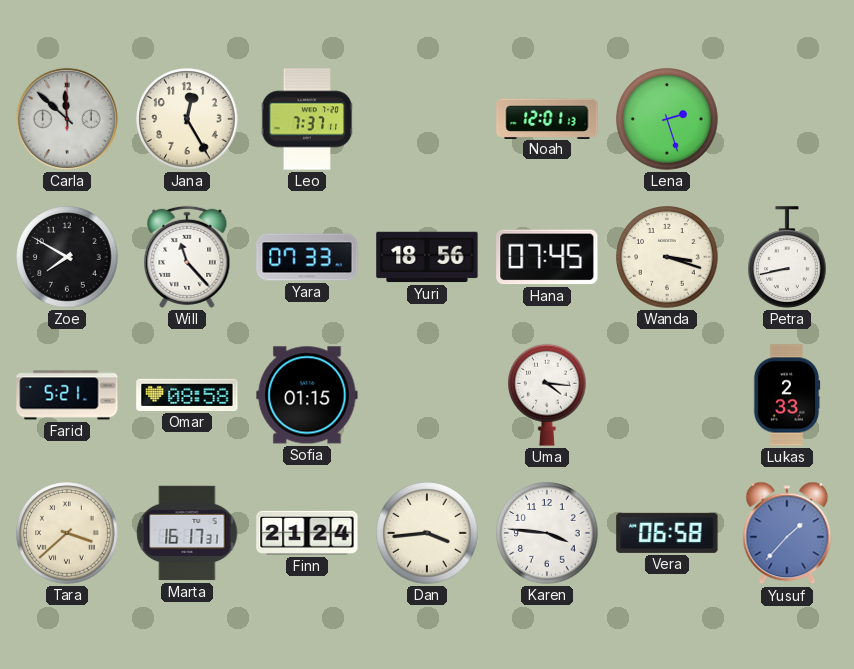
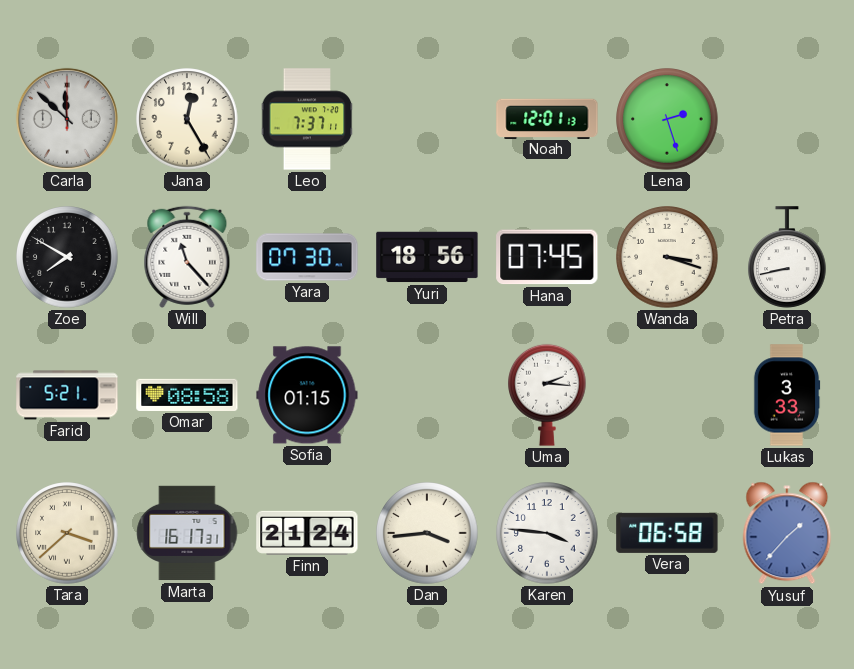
Yara: 07:33 -> 07:30
Uma: 4:16 -> 2:16
Lukas: 2:33 -> 3:33
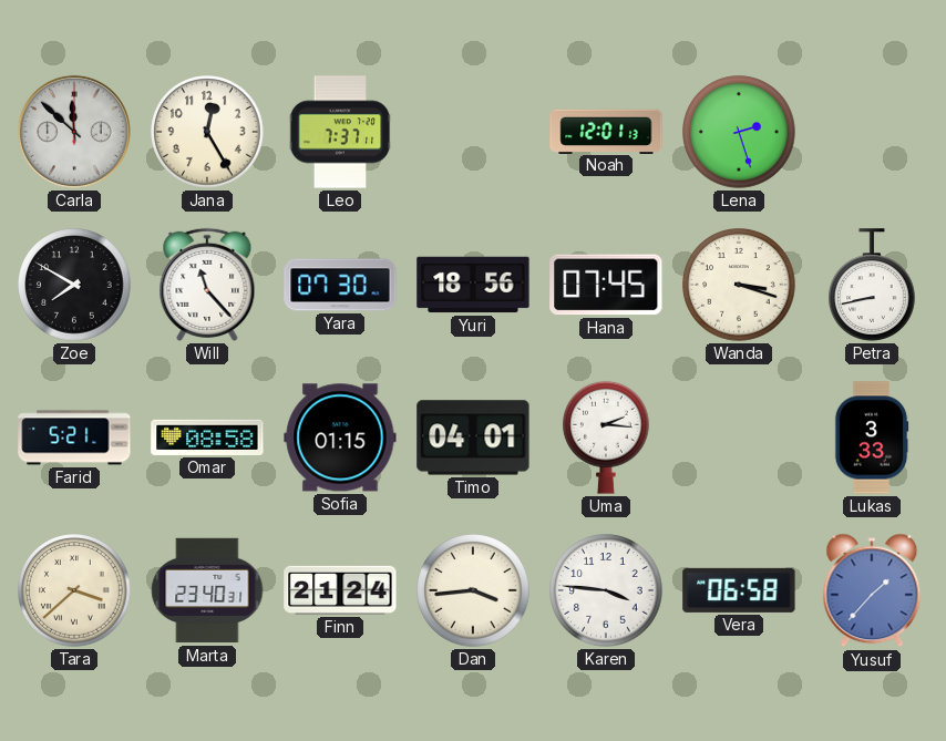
Timo: none -> 04:01
Marta: 16:17 -> 23:40
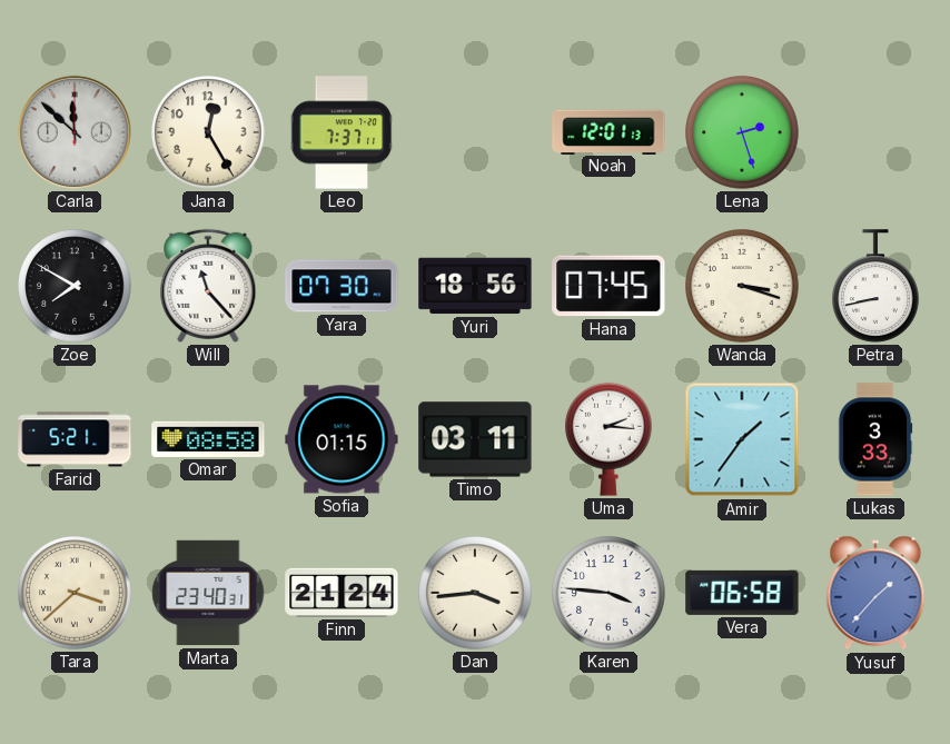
Timo: 04:01 -> 03:11
Amir: none -> 1:36
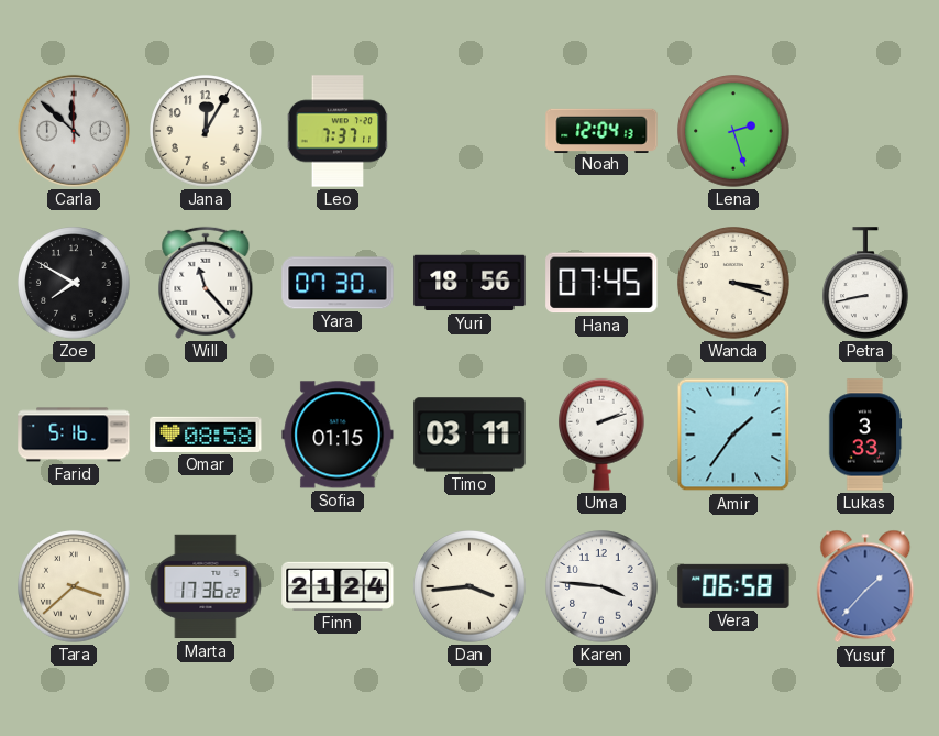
Jana: 12:25 -> 12:05
Noah: 12:01 -> 12:04
Farid: 5:21 -> 5:16
Uma: 2:16 -> 2:12
Marta: 23:40 -> 17:36
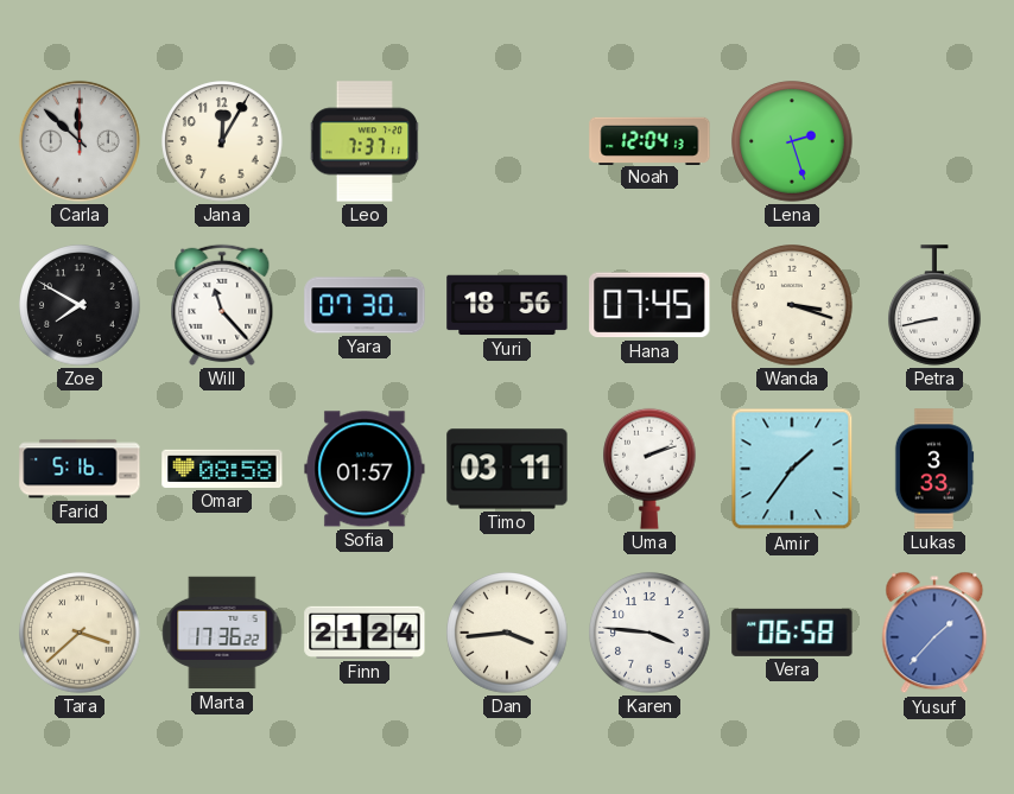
Sofia: 01:15 -> 01:57
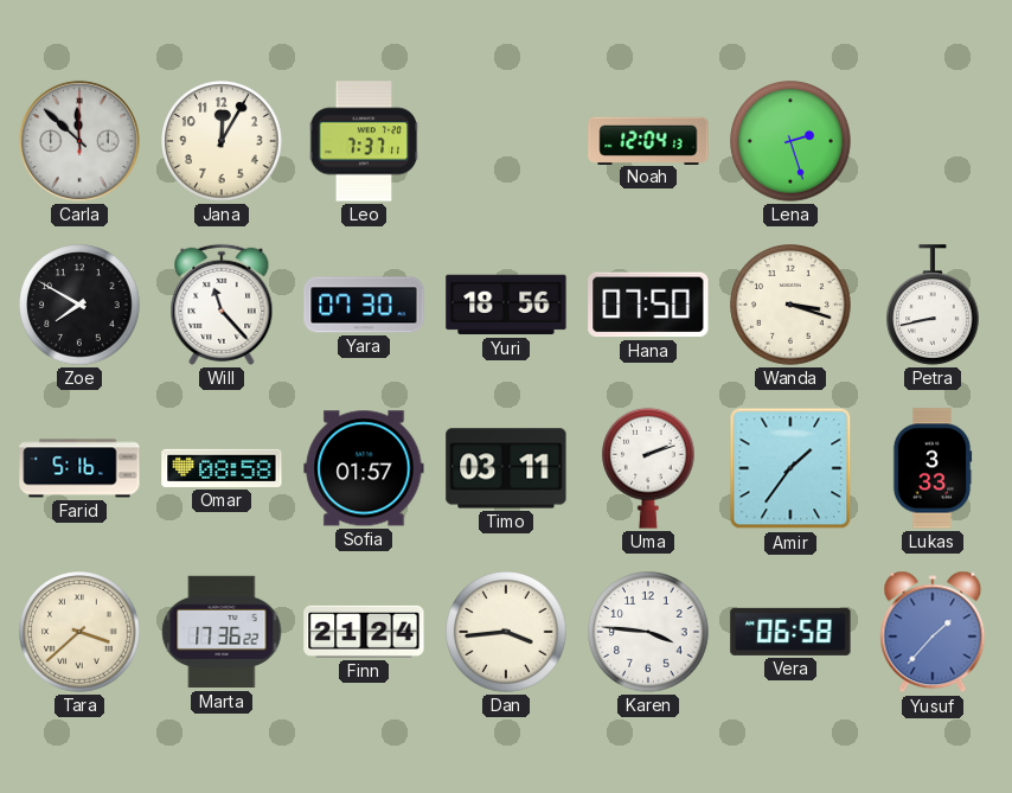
Hana: 07:45 -> 07:50
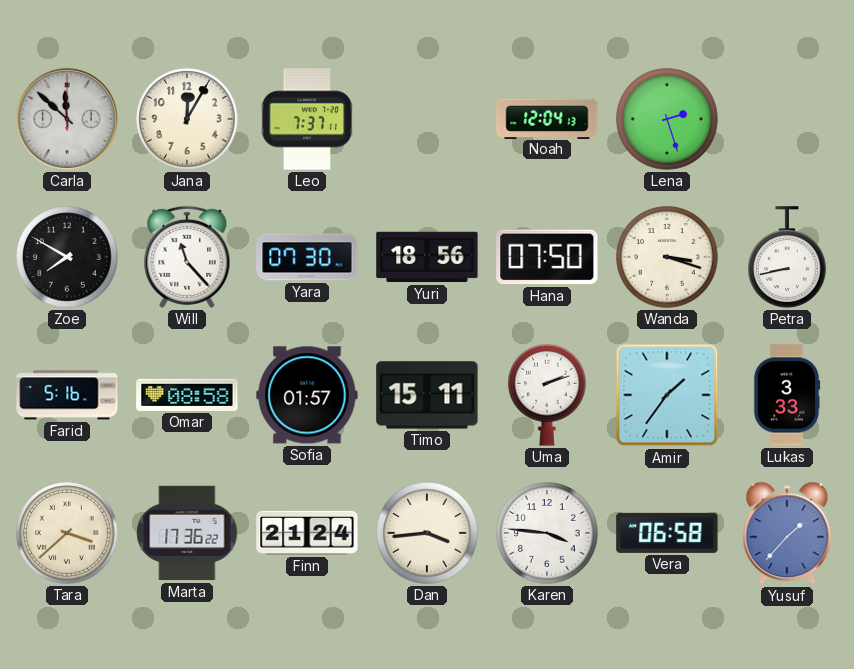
Timo: 03:11 -> 15:11
